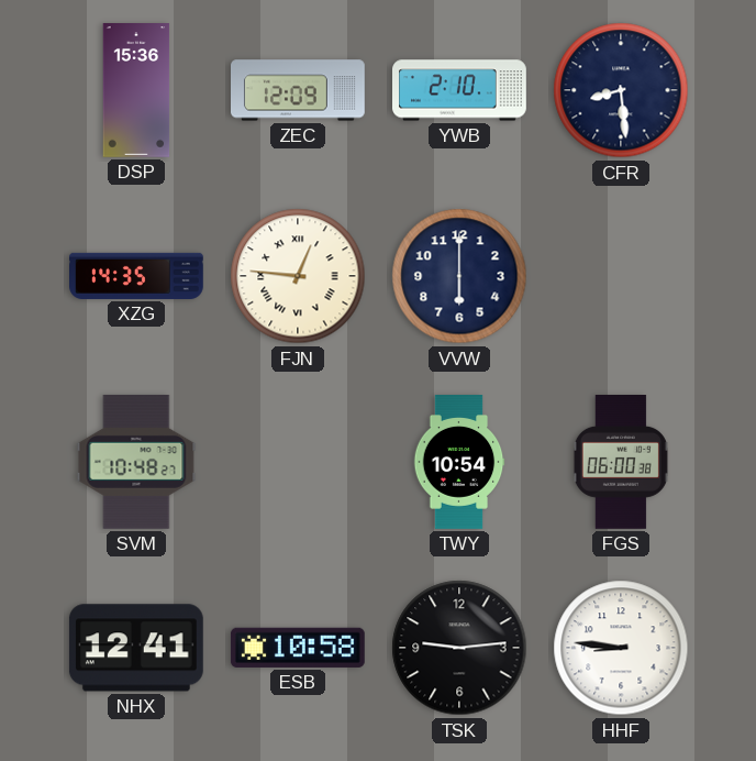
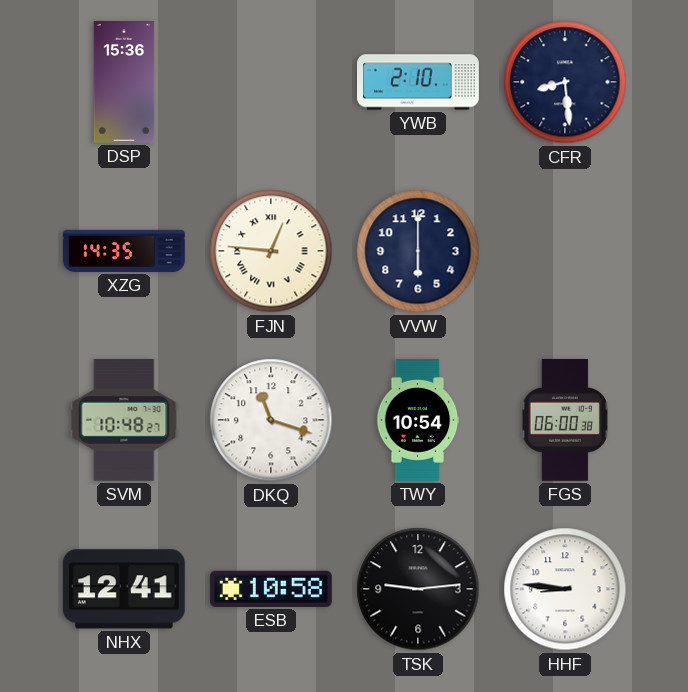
ZEC: 12:09 -> none
DKQ: none -> 11:18
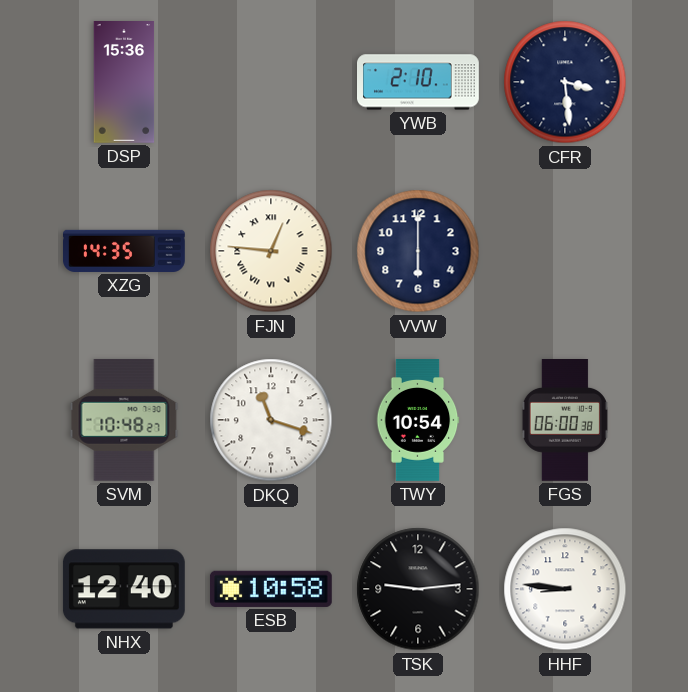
CFR: 8:29 -> 3:29
NHX: 12:41 -> 12:40
